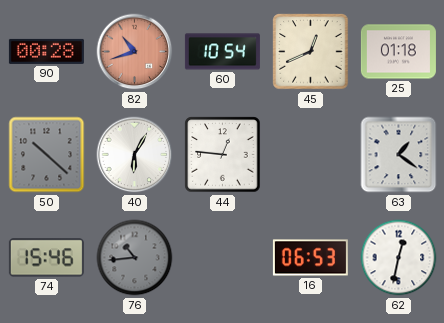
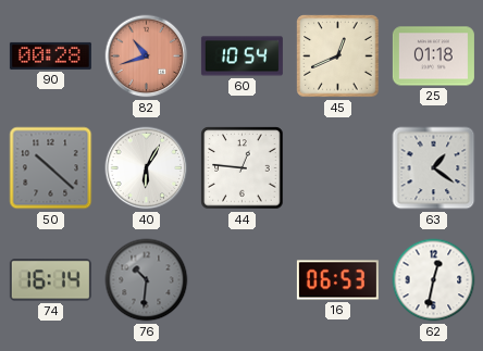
74: 15:46 -> 16:14
76: 10:44 -> 10:31
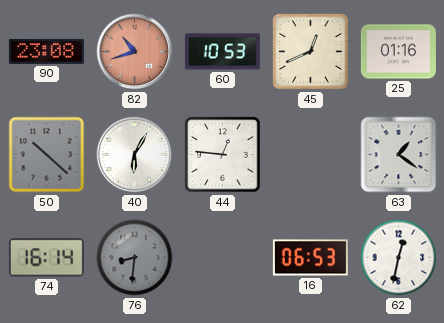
90: 00:28 -> 23:08
60: 10:54 -> 10:53
25: 01:18 -> 01:16
76: 10:31 -> 8:31
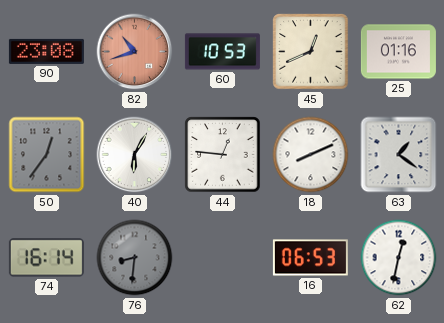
50: 10:22 -> 12:36
18: none -> 8:11
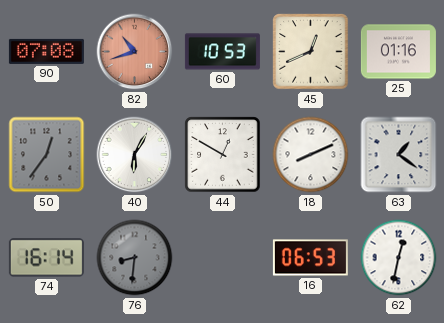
90: 23:08 -> 07:08
44: 12:46 -> 12:50
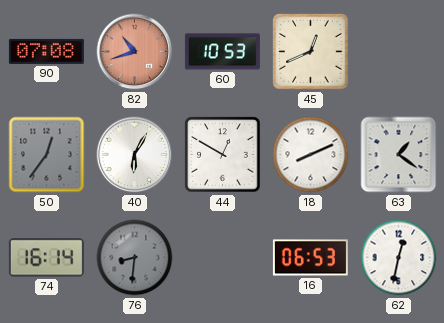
25: 01:16 -> none
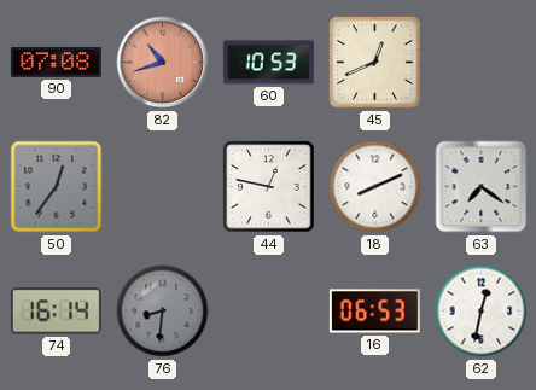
40: 6:05 -> none
44: 12:50 -> 12:47
63: 1:21 -> 7:21
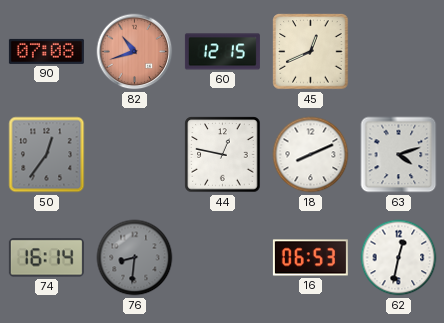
60: 10:53 -> 12:15
63: 7:21 -> 4:12
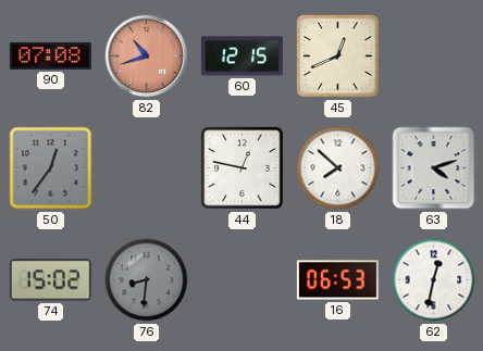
18: 8:11 -> 7:52
74: 16:14 -> 15:02
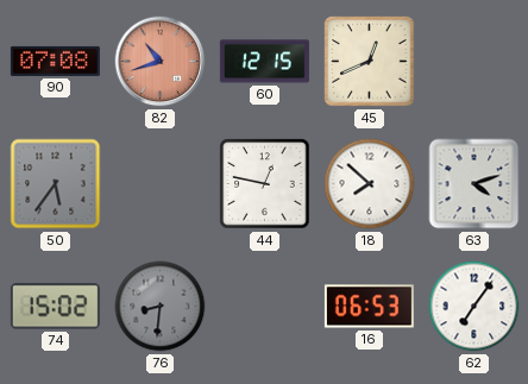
50: 12:36 -> 5:36
62: 12:32 -> 7:06
